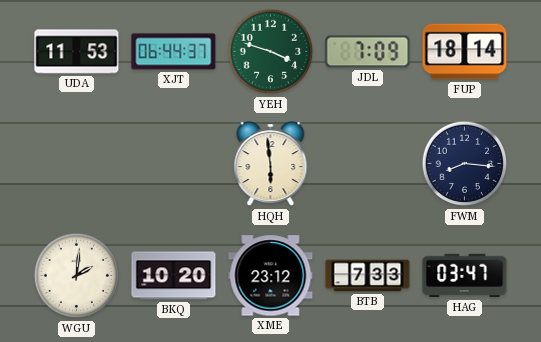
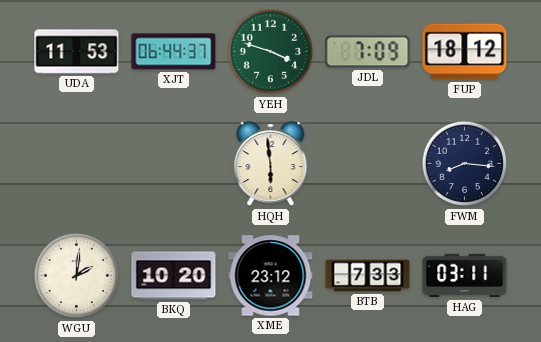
FUP: 18:14 -> 18:12
HAG: 03:47 -> 03:11
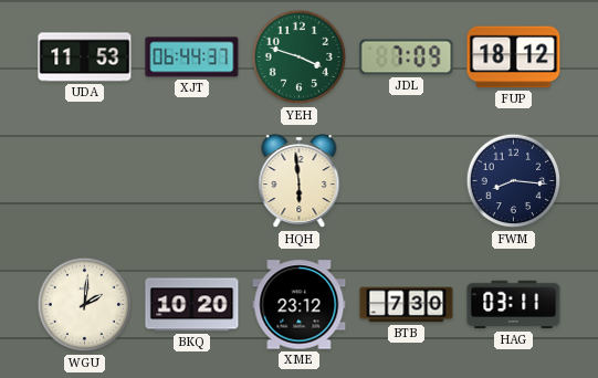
BTB: 7:33 -> 7:30
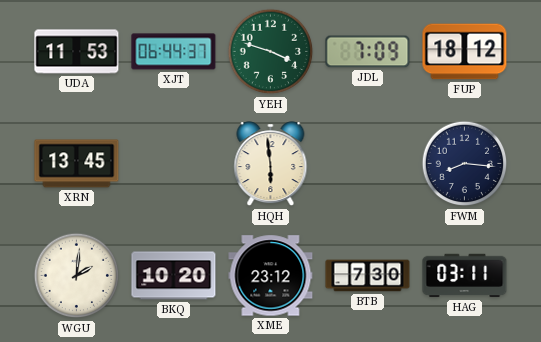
XRN: none -> 13:45
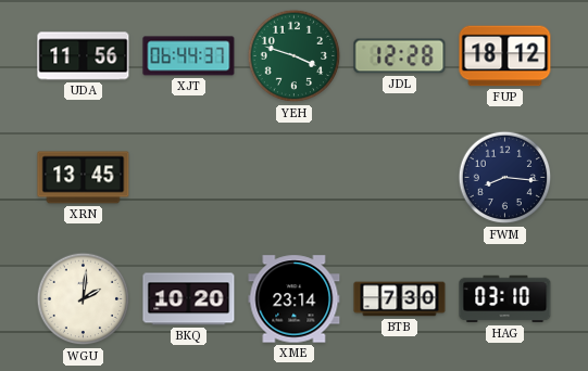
UDA: 11:53 -> 11:56
JDL: 7:09 -> 12:28
HQH: 5:59 -> none
XME: 23:12 -> 23:14
HAG: 03:11 -> 03:10
